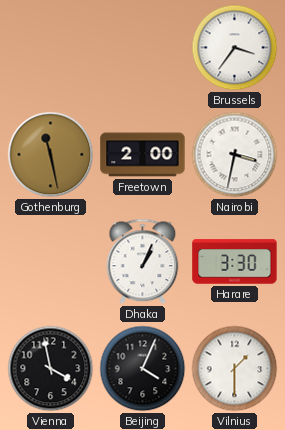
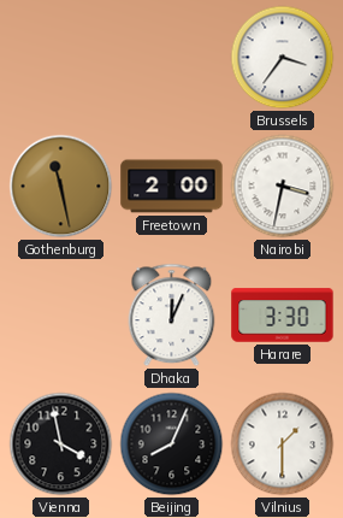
Dhaka: 1:04 -> 12:04
Beijing: 4:04 -> 8:04
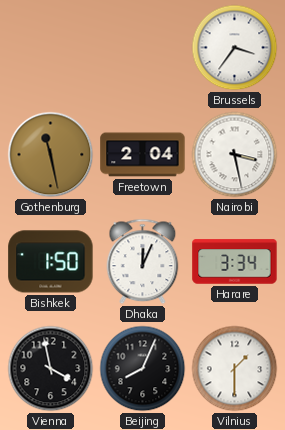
Freetown: 2:00 -> 2:04
Nairobi: 3:32 -> 3:28
Bishkek: none -> 1:50
Harare: 3:30 -> 3:34
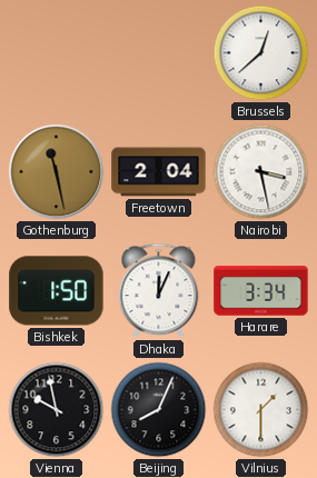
Brussels: 3:36 -> 12:38
Vienna: 3:58 -> 9:58
